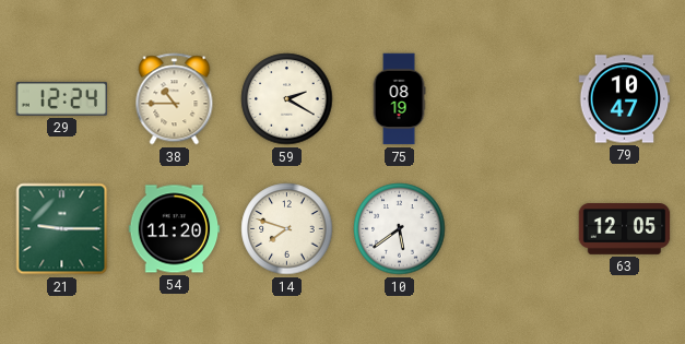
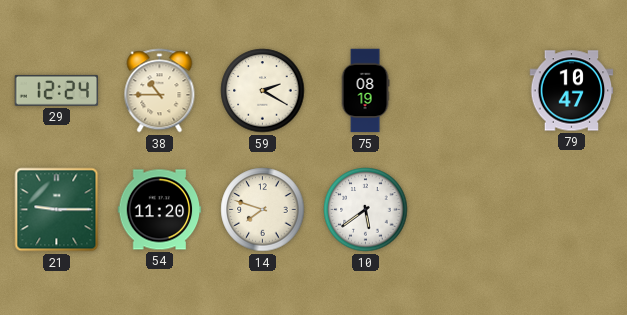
63: 12:05 -> none
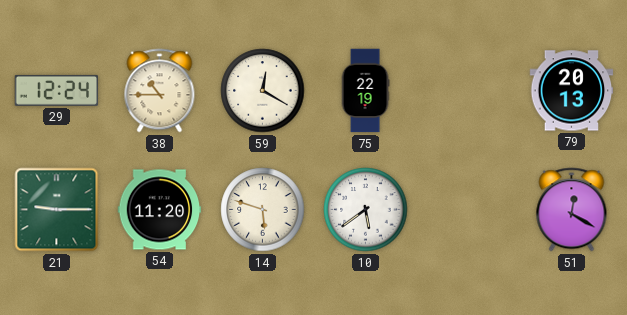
59: 2:20 -> 12:20
75: 08:19 -> 22:19
79: 10:47 -> 20:13
14: 7:48 -> 5:48
51: none -> 12:20
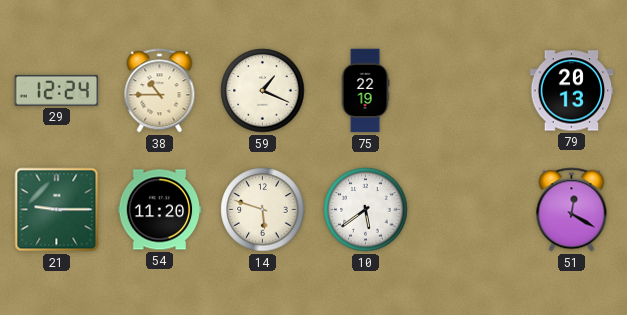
59: 12:20 -> 1:19
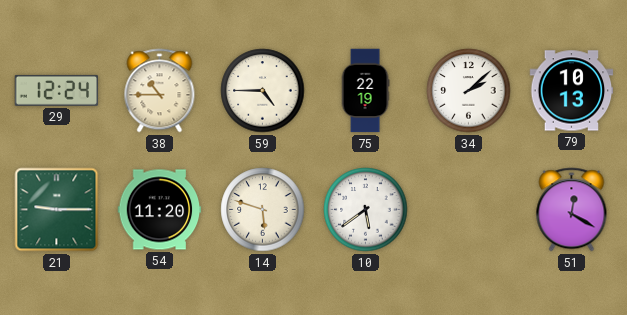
59: 1:19 -> 4:45
34: none -> 2:08
79: 20:13 -> 10:13
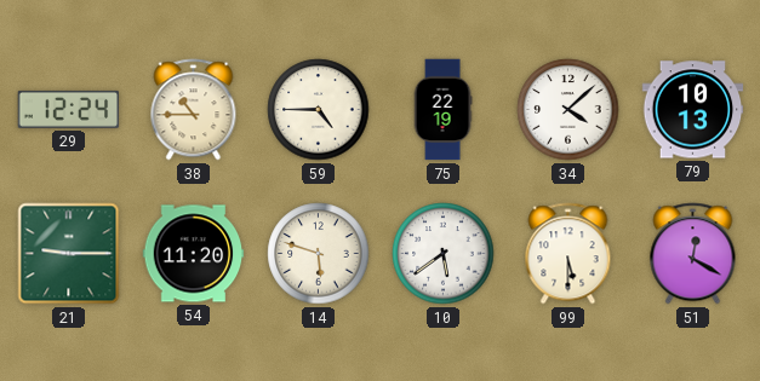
34: 2:08 -> 4:08
99: none -> 5:30
